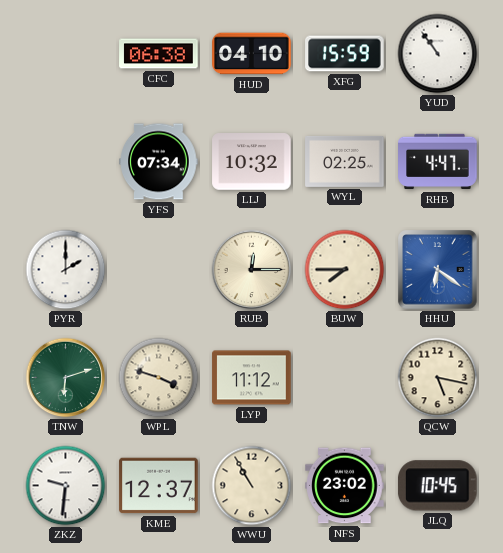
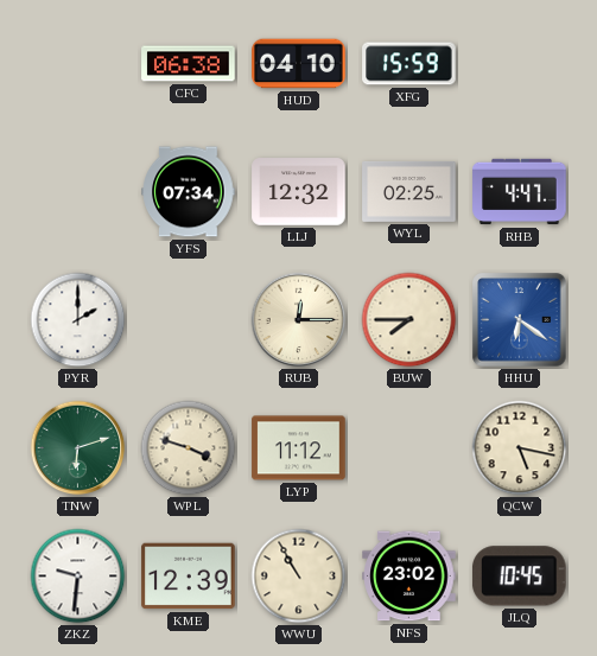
YUD: 10:54 -> none
LLJ: 10:32 -> 12:32
KME: 12:37 -> 12:39
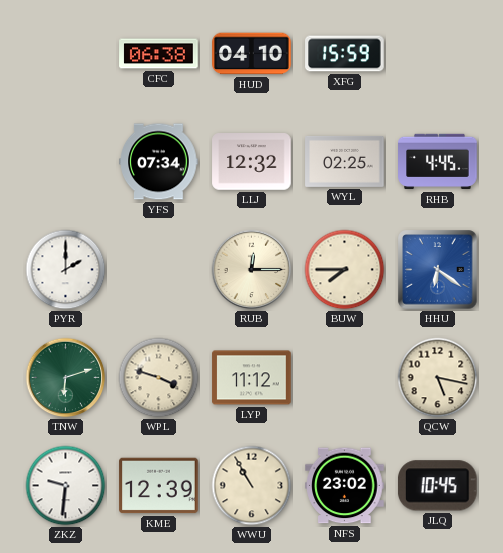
RHB: 4:47 -> 4:45
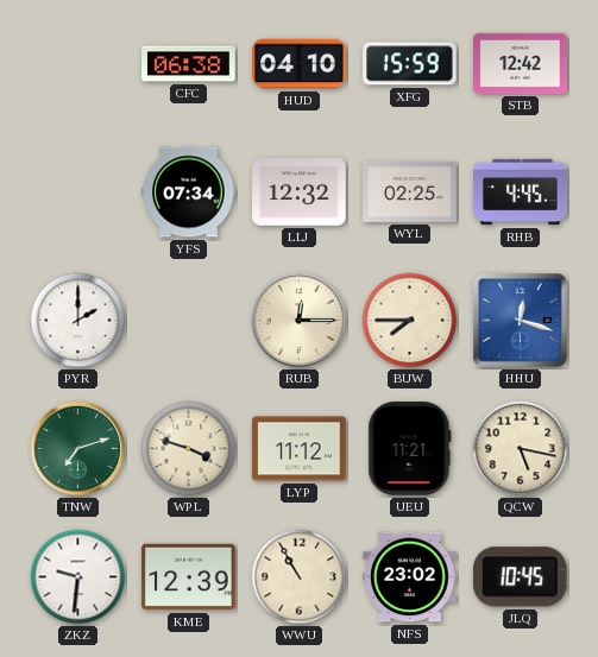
STB: none -> 12:42
HHU: 6:21 -> 12:18
TNW: 6:12 -> 7:12
UEU: none -> 11:21
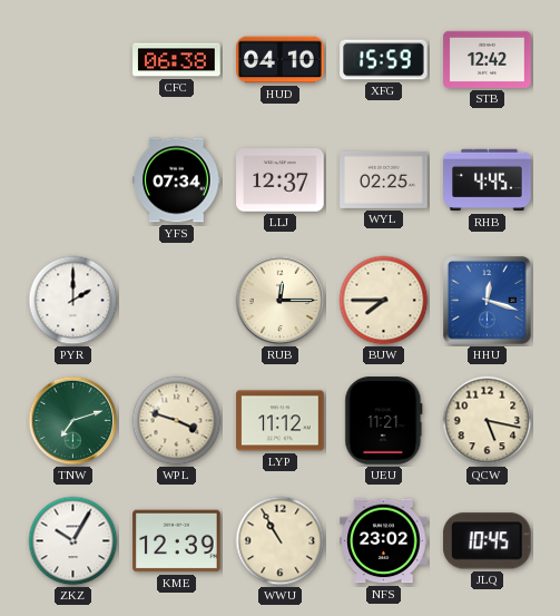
LLJ: 12:32 -> 12:37
ZKZ: 9:31 -> 10:05
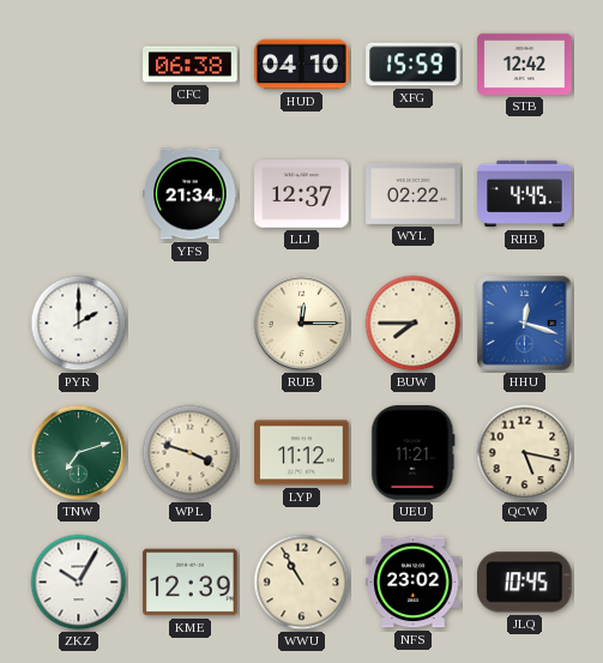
YFS: 07:34 -> 21:34
WYL: 02:25 -> 02:22
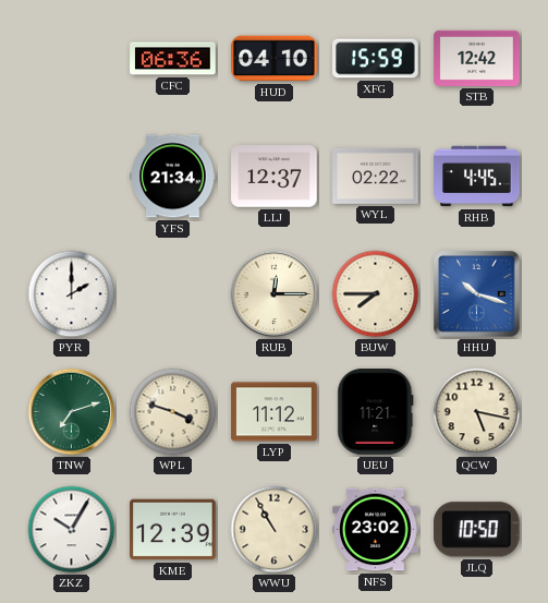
CFC: 06:38 -> 06:36
HHU: 12:18 -> 10:18
JLQ: 10:45 -> 10:50
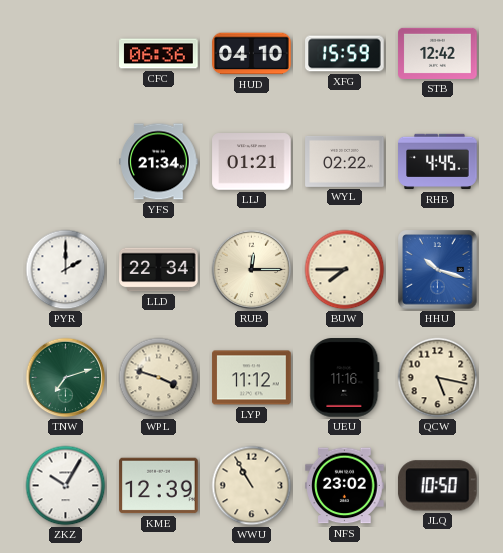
LLJ: 12:37 -> 01:21
LLD: none -> 22:34
UEU: 11:21 -> 11:16
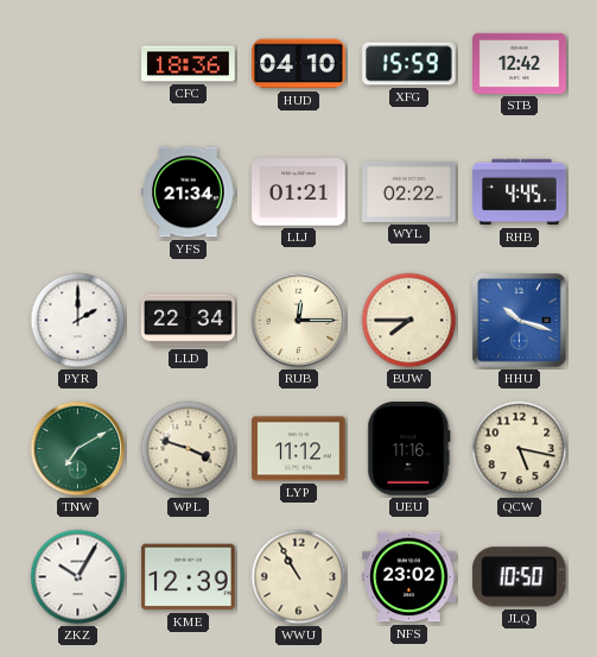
CFC: 06:36 -> 18:36
TNW: 7:12 -> 7:10
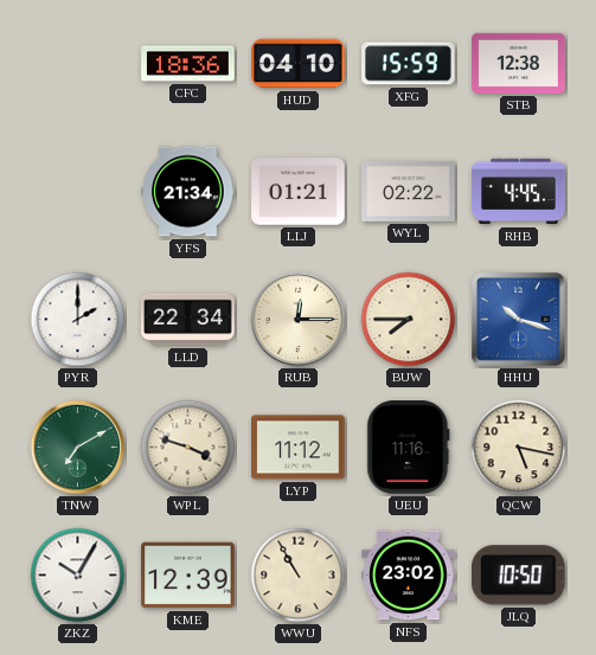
STB: 12:42 -> 12:38
